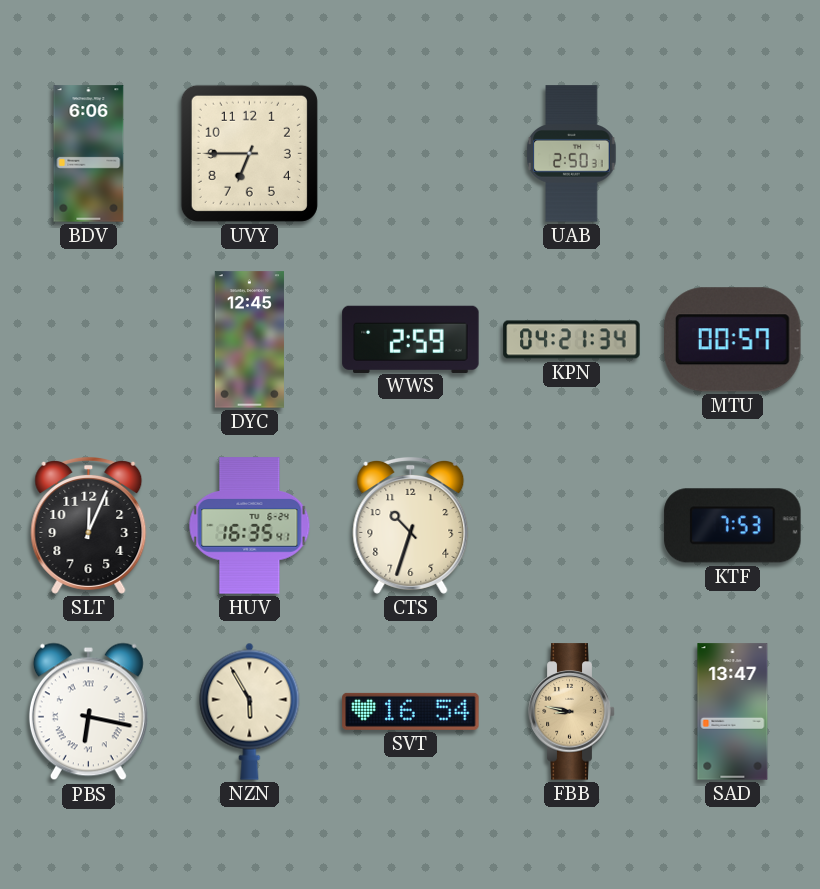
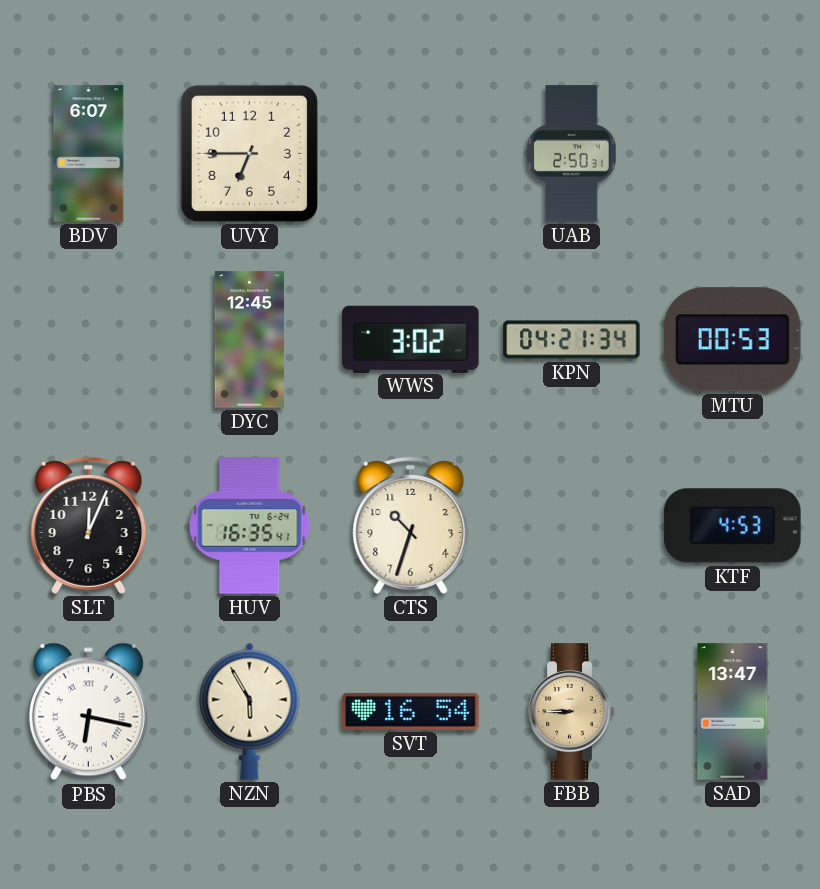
BDV: 6:06 -> 6:07
WWS: 2:59 -> 3:02
MTU: 00:57 -> 00:53
KTF: 7:53 -> 4:53
FBB: 8:47 -> 8:45
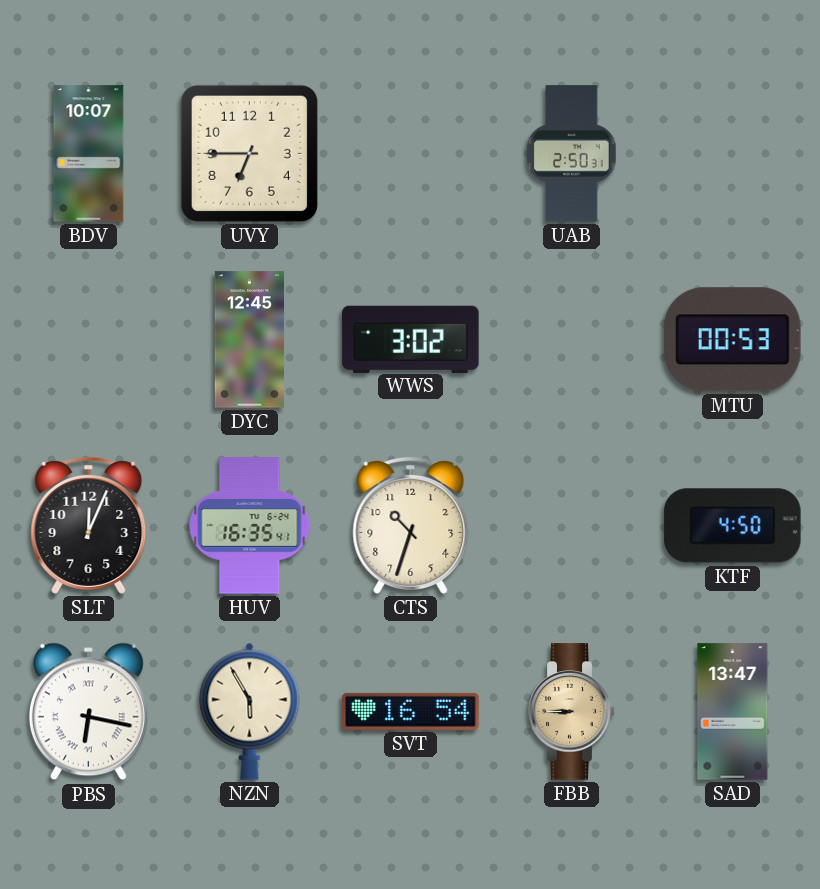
BDV: 6:07 -> 10:07
KPN: 04:21 -> none
KTF: 4:53 -> 4:50
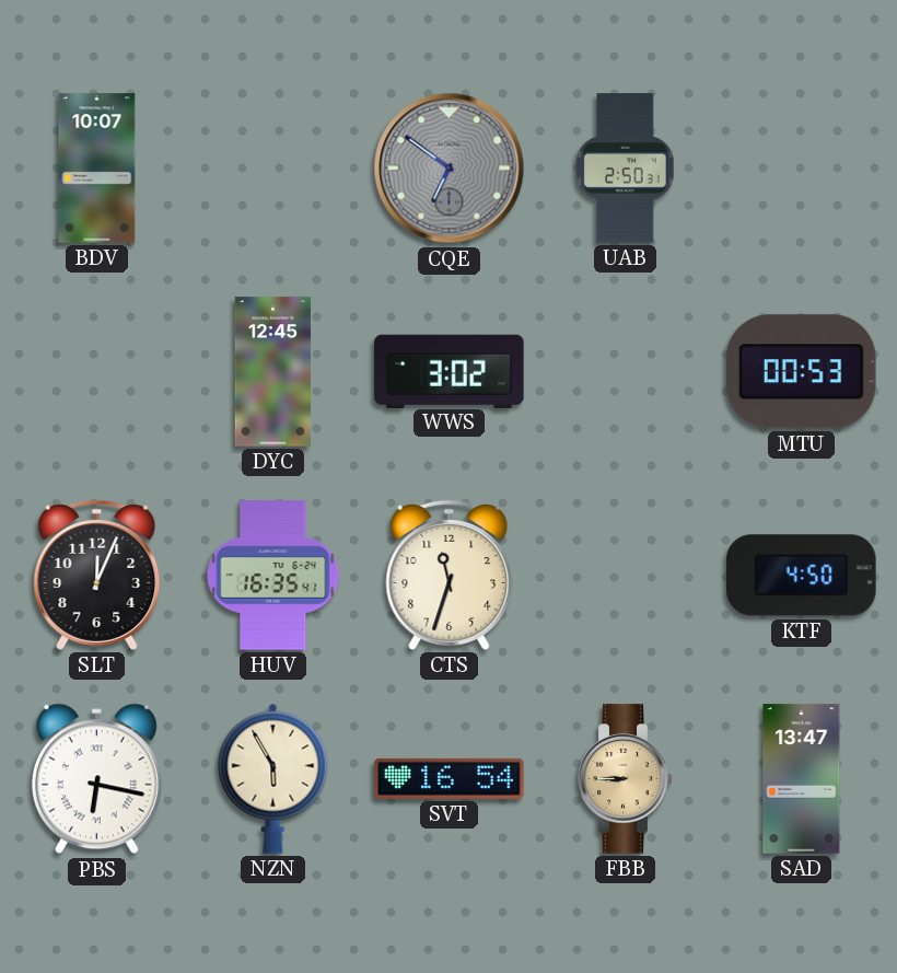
UVY: 6:45 -> none
CQE: none -> 6:51
CTS: 10:33 -> 11:33
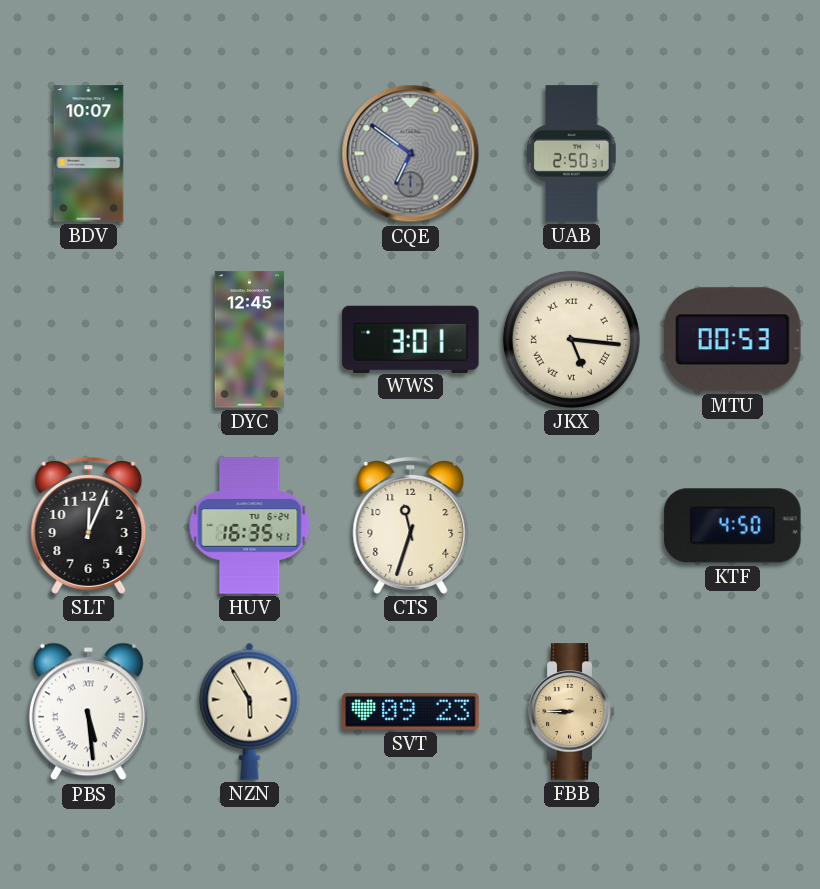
WWS: 3:02 -> 3:01
JKX: none -> 5:16
PBS: 6:17 -> 5:29
SVT: 16:54 -> 09:23
SAD: 13:47 -> none
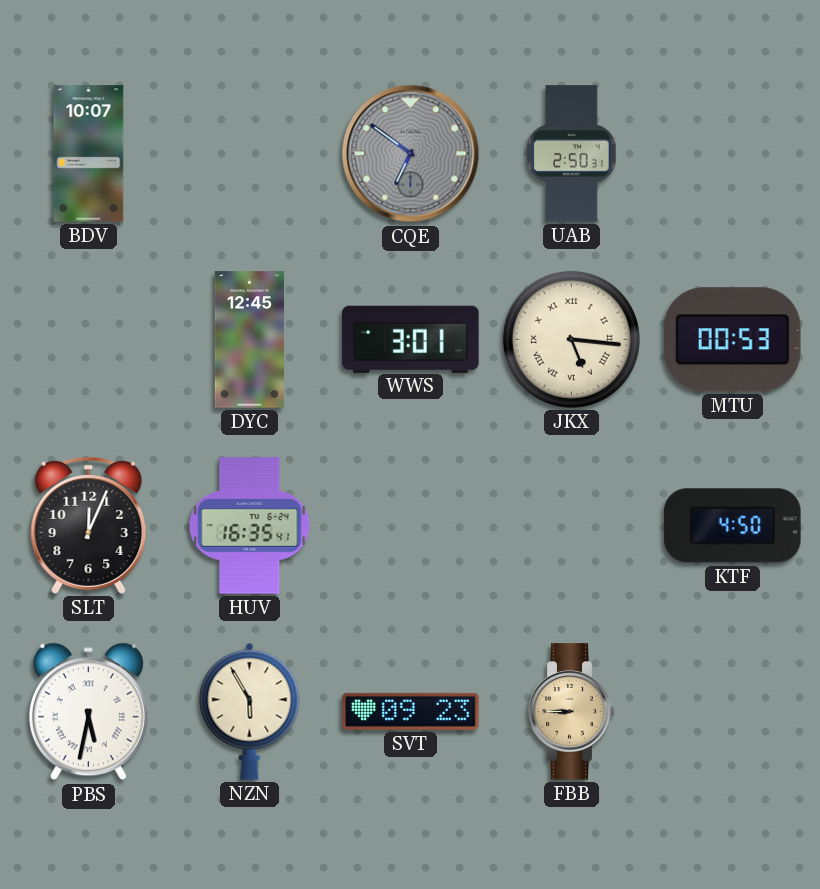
CTS: 11:33 -> none
PBS: 5:29 -> 5:32
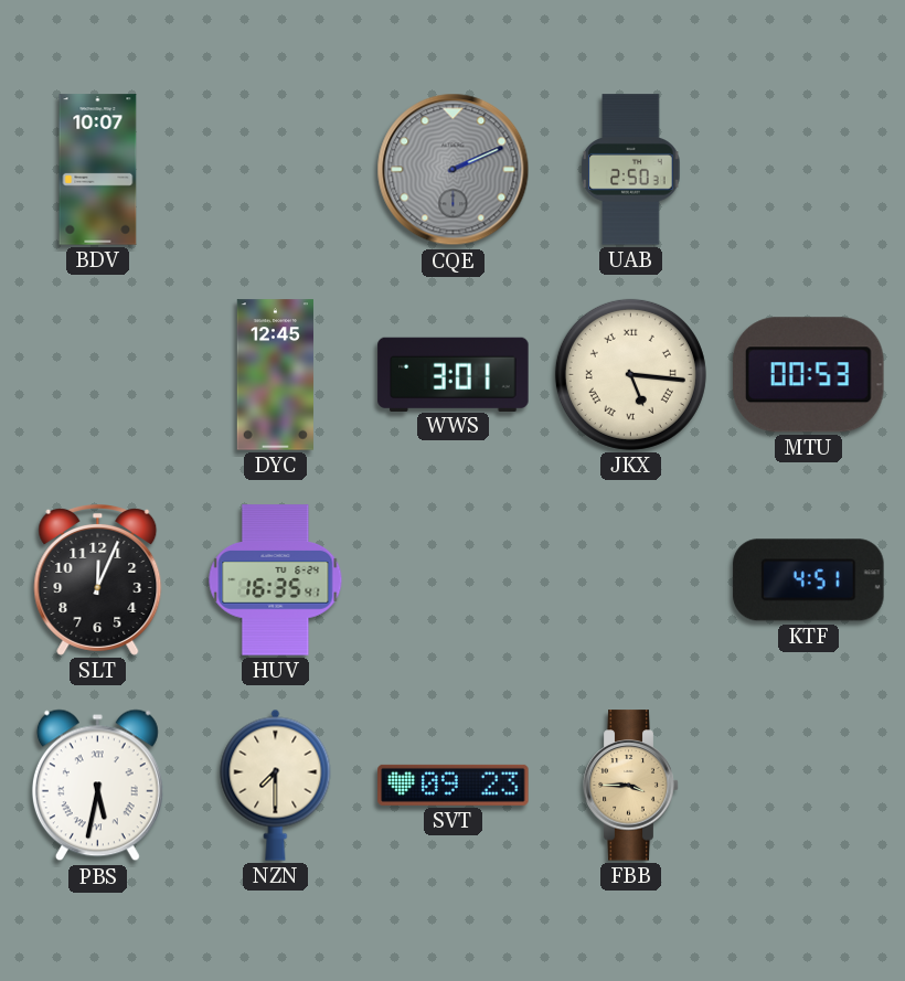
CQE: 6:51 -> 2:11
KTF: 4:50 -> 4:51
NZN: 5:55 -> 7:30
FBB: 8:45 -> 3:45
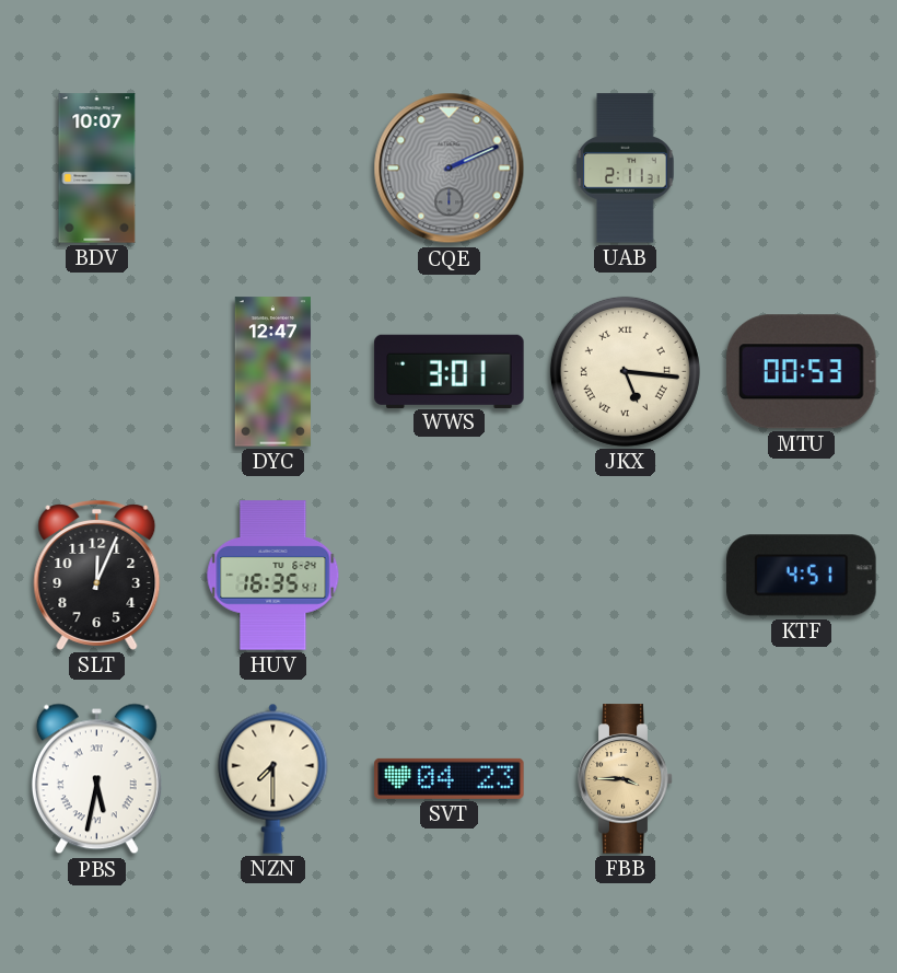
UAB: 2:50 -> 2:11
DYC: 12:45 -> 12:47
SVT: 09:23 -> 04:23
